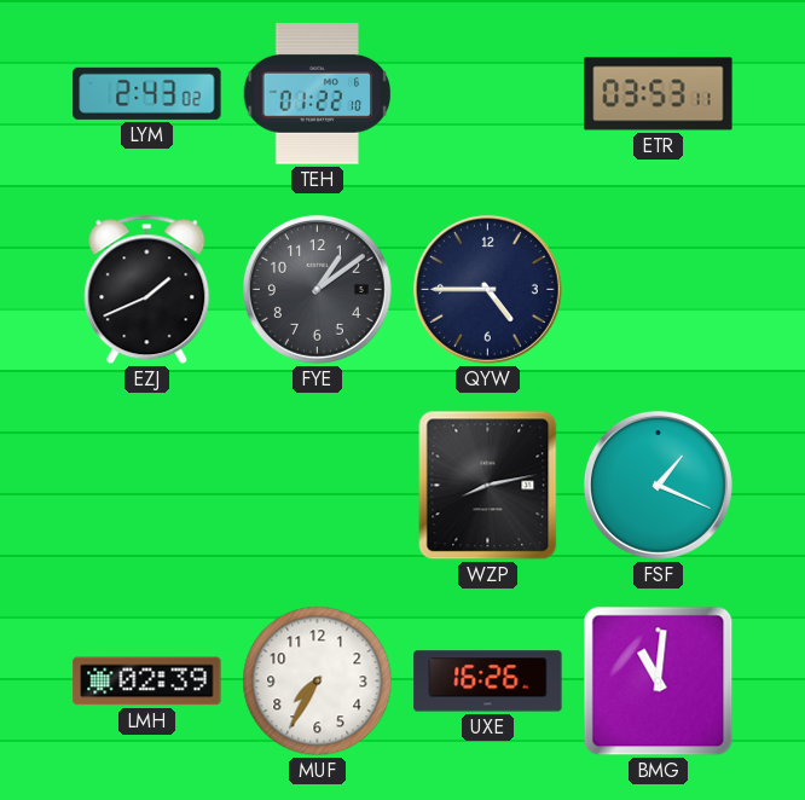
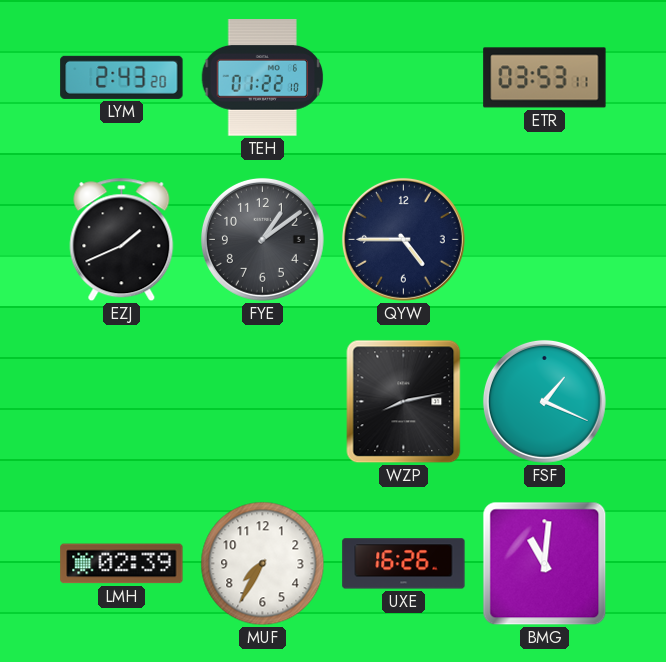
LYM: 2:43:02 -> 2:43:20
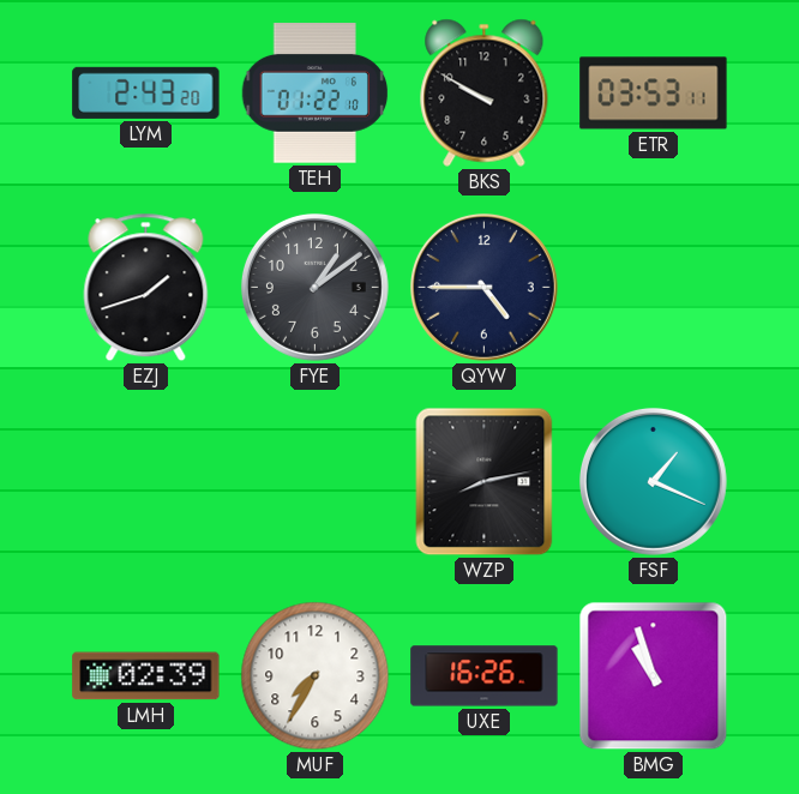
BKS: none -> 9:50
EZJ: 1:41 -> 1:42
BMG: 11:01 -> 10:57
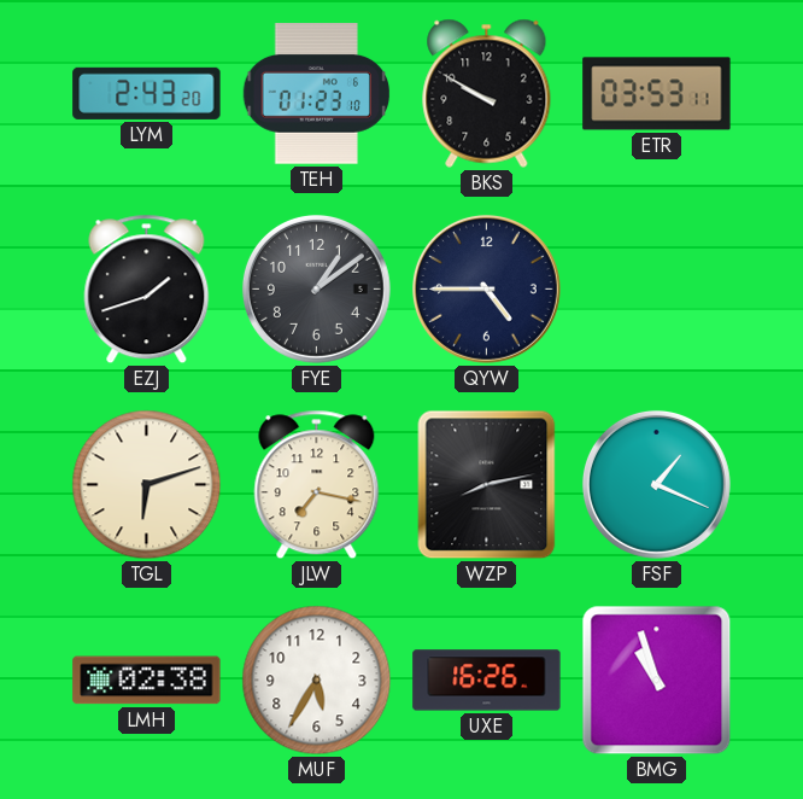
TEH: 01:22 -> 01:23
TGL: none -> 6:12
JLW: none -> 7:17
LMH: 02:39 -> 02:38
MUF: 7:35 -> 5:35
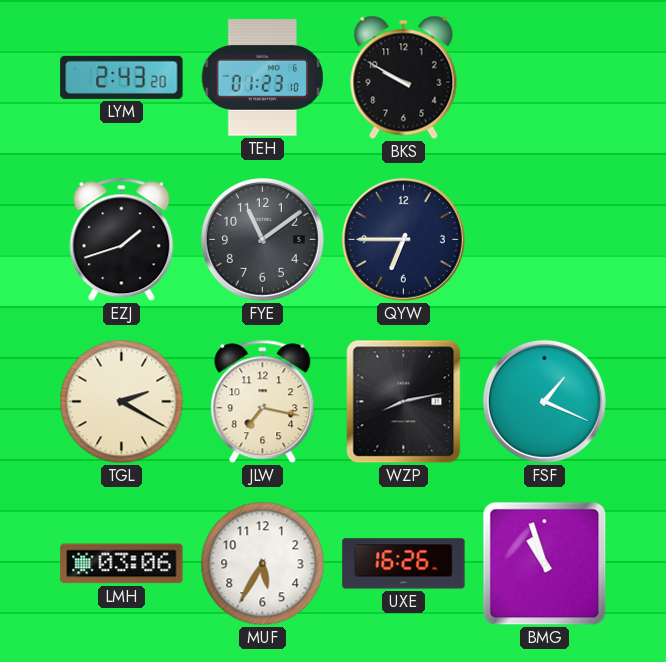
ETR: 03:53 -> none
FYE: 1:09 -> 11:09
QYW: 4:45 -> 6:45
TGL: 6:12 -> 2:20
LMH: 02:38 -> 03:06
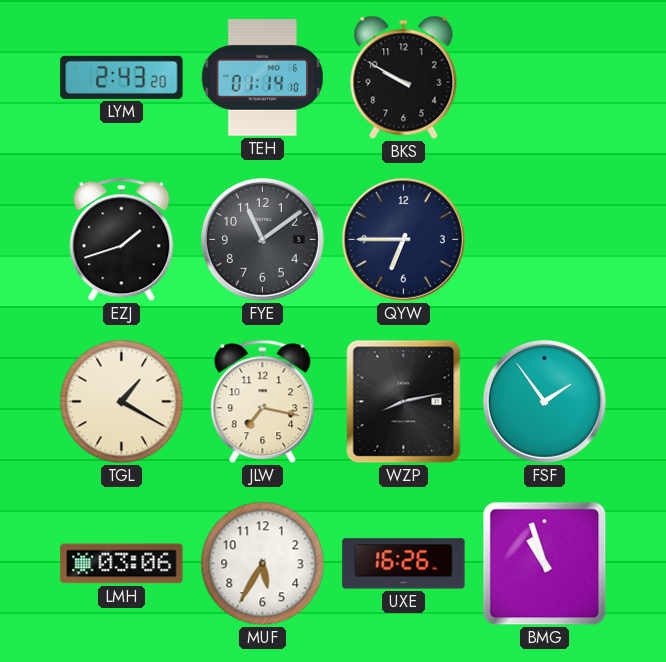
TEH: 01:23 -> 01:14
TGL: 2:20 -> 1:20
FSF: 1:19 -> 1:54
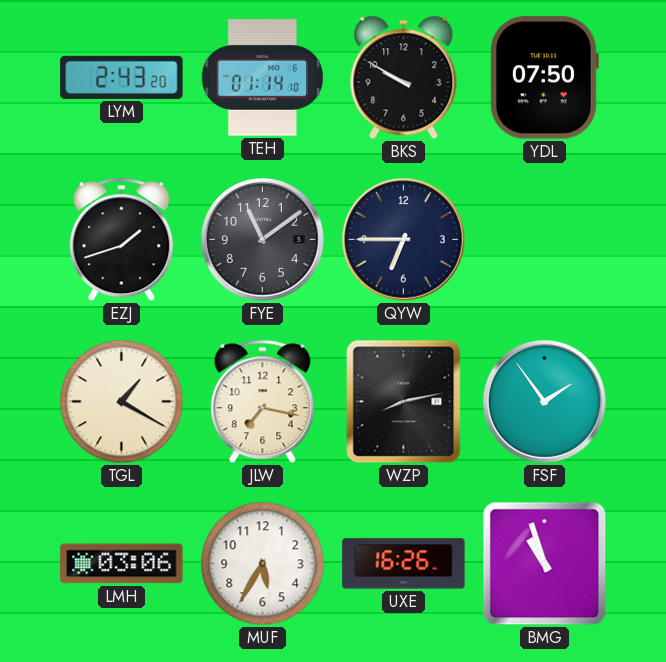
YDL: none -> 07:50
